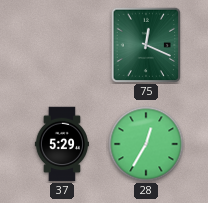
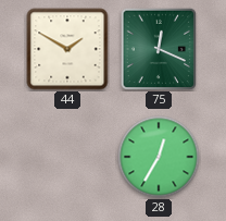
44: none -> 1:50
37: 5:29 -> none
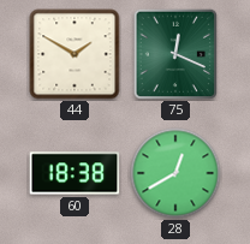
60: none -> 18:38
28: 12:35 -> 12:40
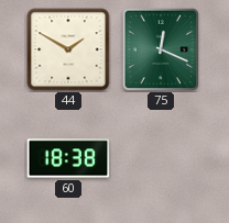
28: 12:40 -> none
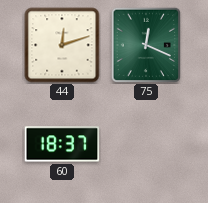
44: 1:50 -> 12:12
60: 18:38 -> 18:37
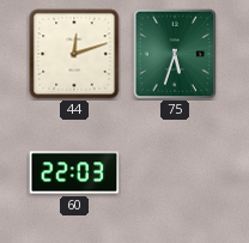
75: 12:19 -> 5:33
60: 18:37 -> 22:03
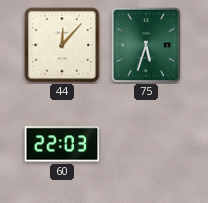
44: 12:12 -> 12:07
